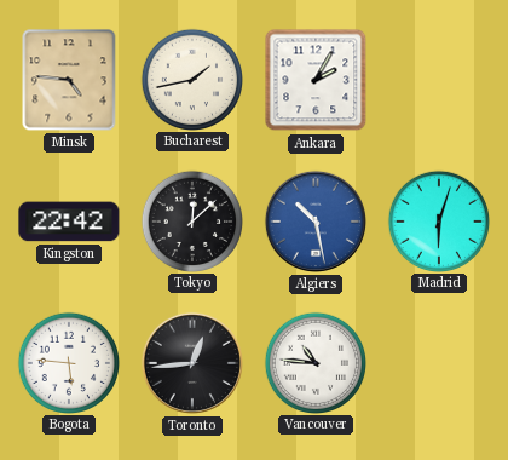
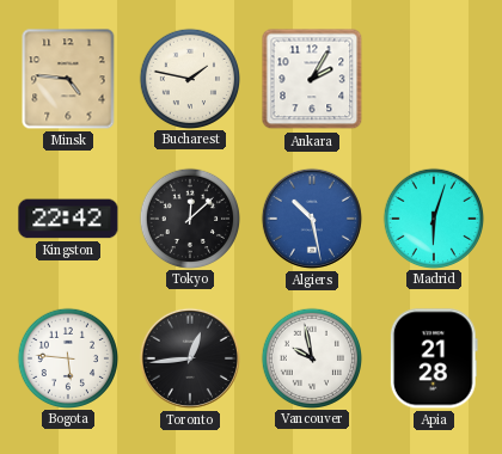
Bucharest: 1:43 -> 1:47
Vancouver: 10:46 -> 9:58
Apia: none -> 21:28
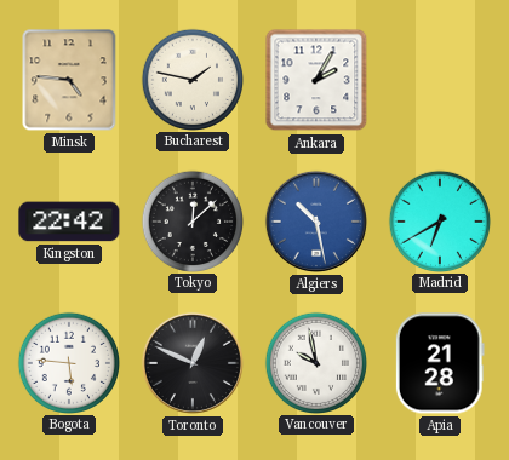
Madrid: 6:03 -> 6:40
Toronto: 12:44 -> 12:49
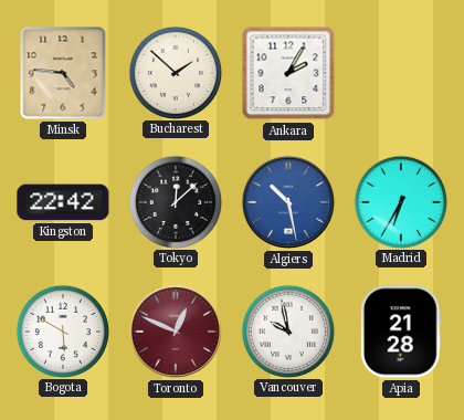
Bucharest: 1:47 -> 1:52
Madrid: 6:40 -> 6:35
Bogota: 5:46 -> 5:50
Toronto dial: black -> burgundy
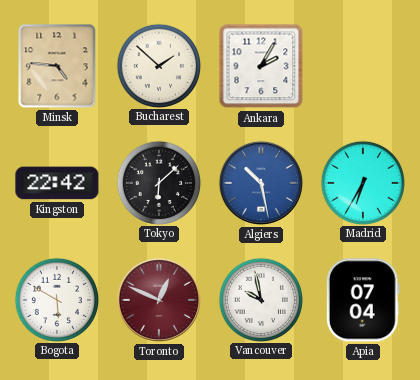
Tokyo: 12:08 -> 6:08
Apia: 21:28 -> 07:04
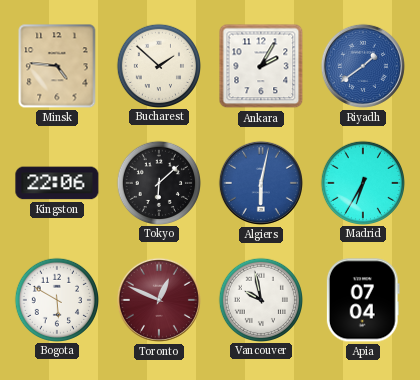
Riyadh: none -> 1:39
Kingston: 22:42 -> 22:06
Algiers: 10:28 -> 6:02
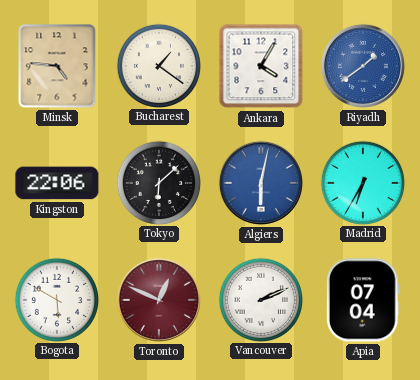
Bucharest: 1:52 -> 1:21
Ankara: 2:05 -> 4:05
Vancouver: 9:58 -> 2:11
